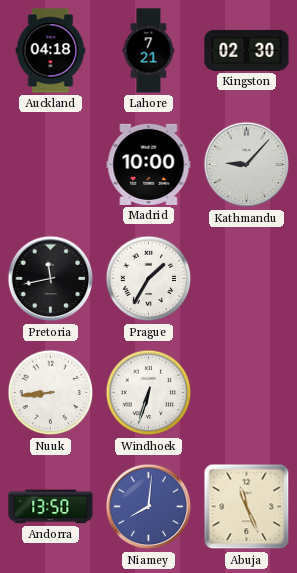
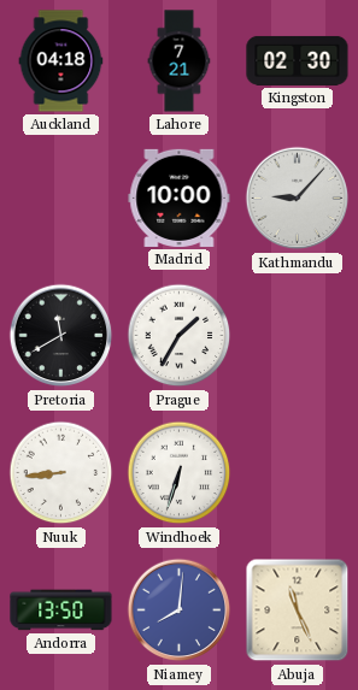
Pretoria: 11:43 -> 11:40
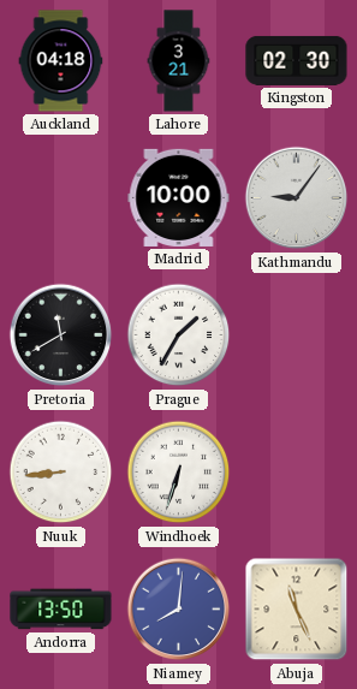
Lahore: 7:21 -> 3:21
Kathmandu: 9:07 -> 9:06
